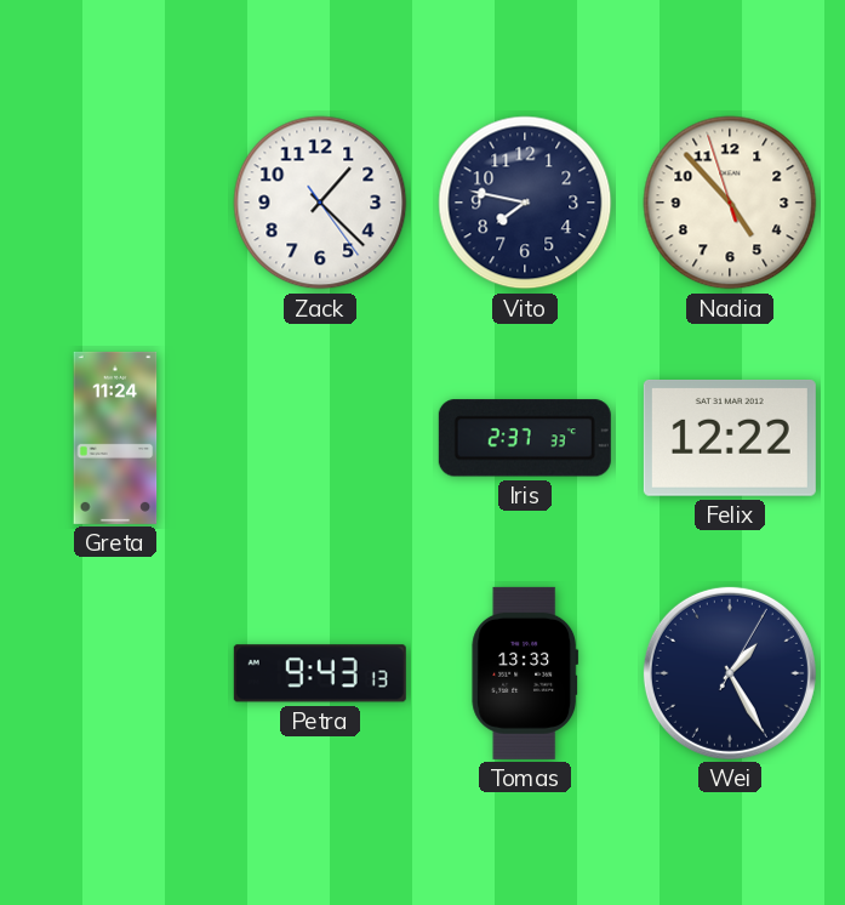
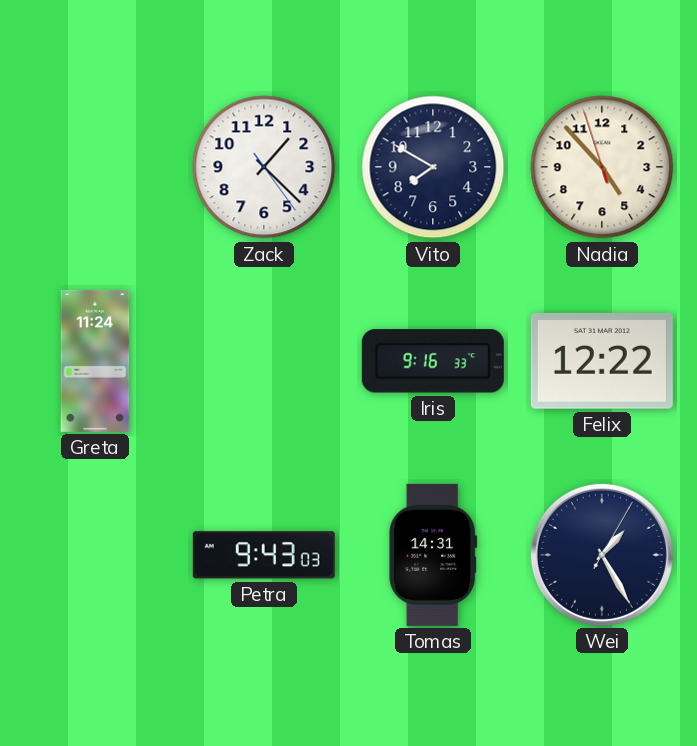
Vito: 7:47 -> 7:50
Iris: 2:37 -> 9:16
Petra: 9:43:13 -> 9:43:03
Tomas: 13:33 -> 14:31
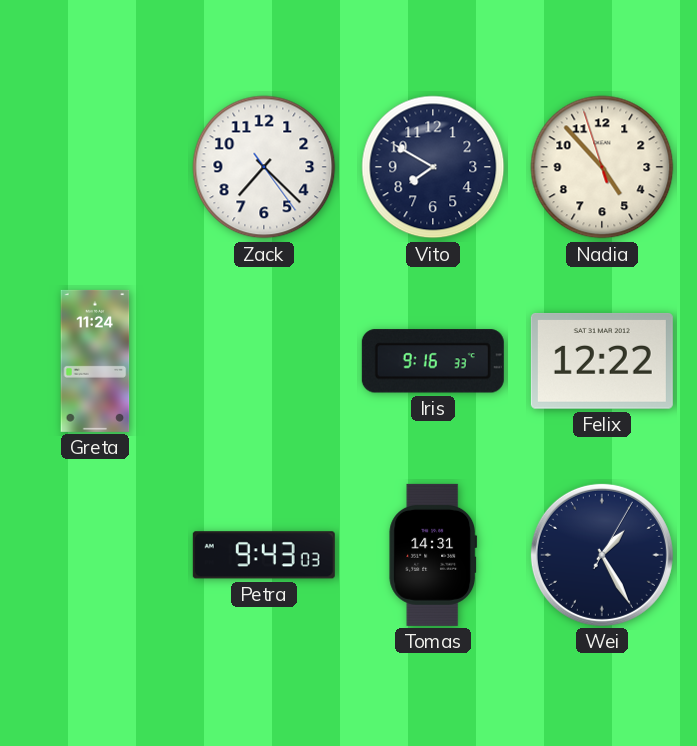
Zack: 1:22 -> 7:22
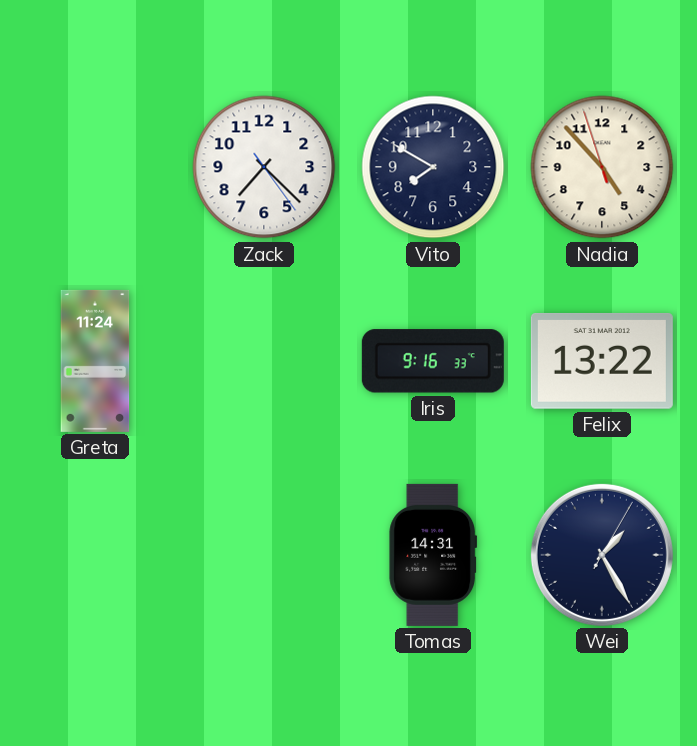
Felix: 12:22 -> 13:22
Petra: 9:43 -> none
